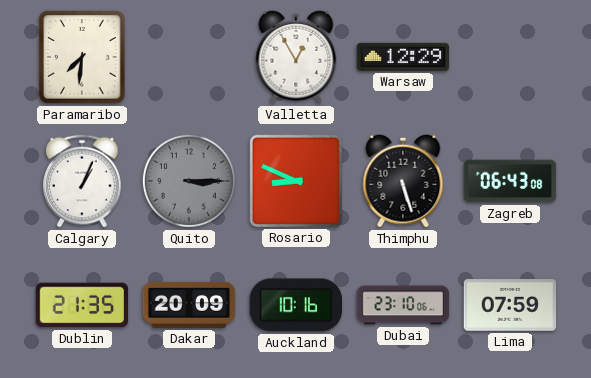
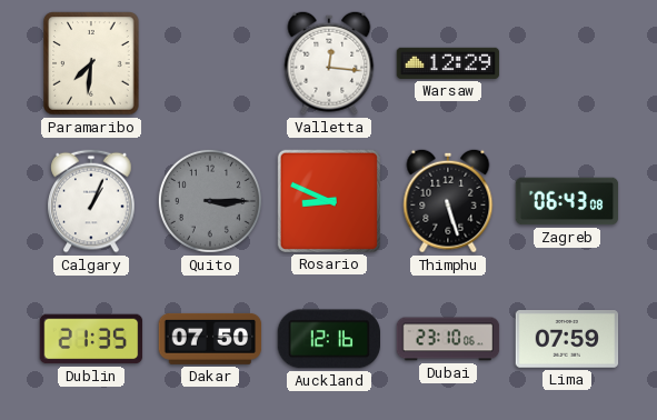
Valletta: 12:55 -> 12:16
Dakar: 20:09 -> 07:50
Auckland: 10:16 -> 12:16
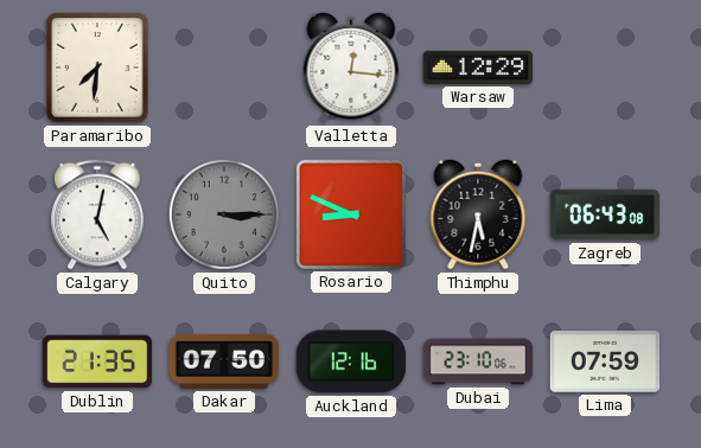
Calgary: 1:04 -> 5:02
Thimphu: 5:27 -> 5:32
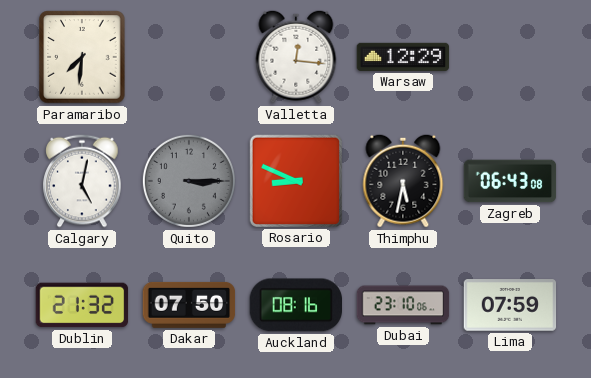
Dublin: 21:35 -> 21:32
Auckland: 12:16 -> 08:16
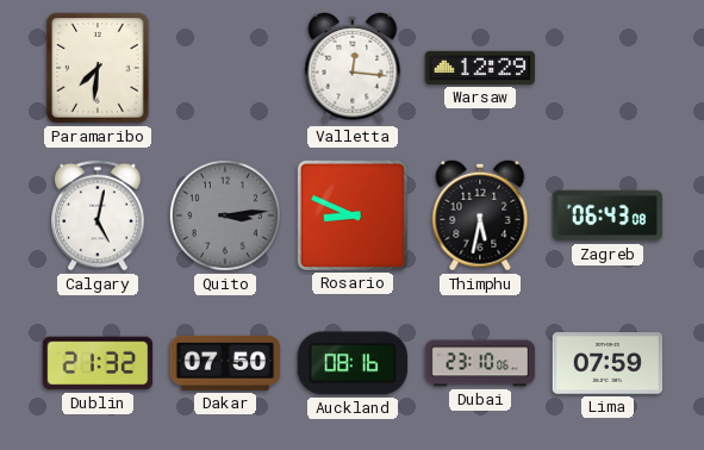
Quito: 3:15 -> 3:14
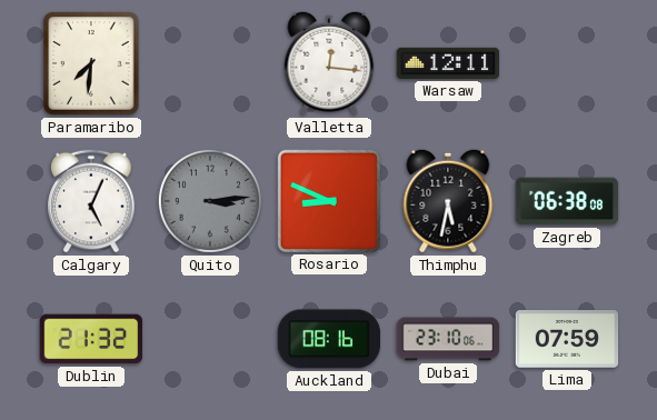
Warsaw: 12:29 -> 12:11
Calgary: 5:02 -> 5:04
Zagreb: 06:43 -> 06:38
Dakar: 07:50 -> none
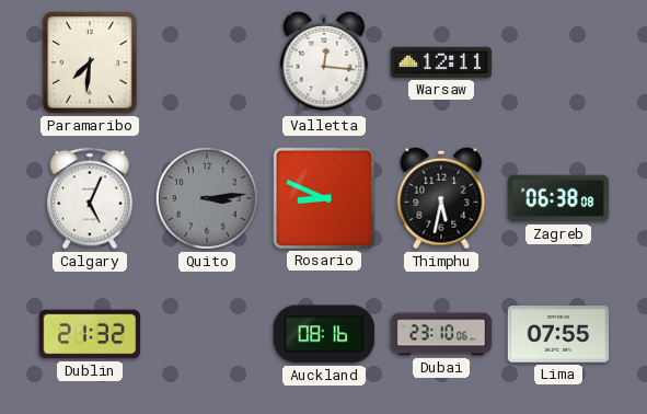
Lima: 07:59 -> 07:55
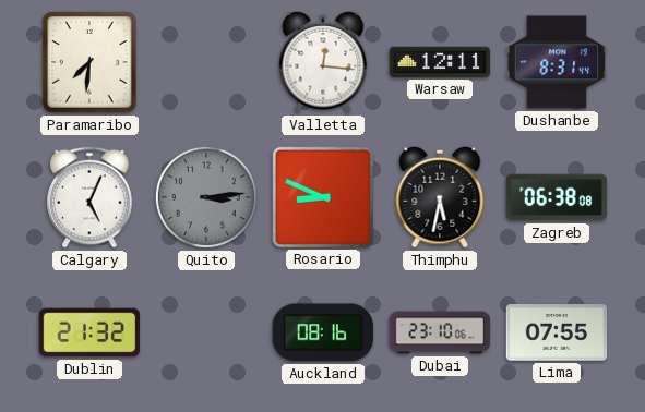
Dushanbe: none -> 8:31
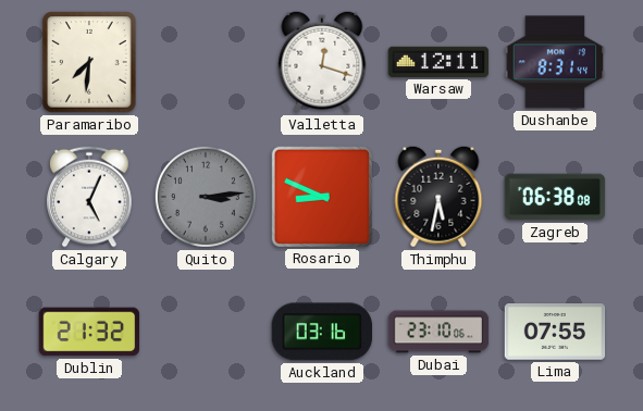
Valletta: 12:16 -> 12:18
Auckland: 08:16 -> 03:16
